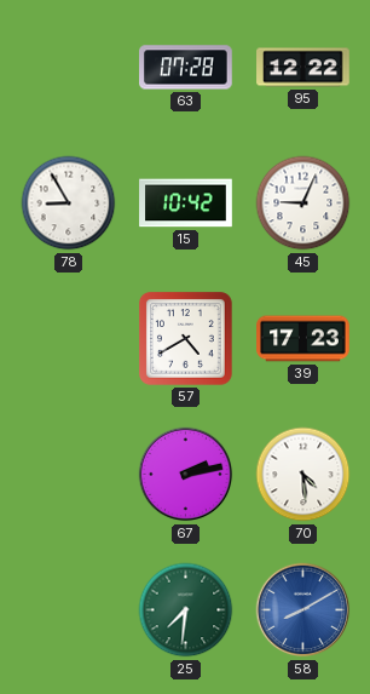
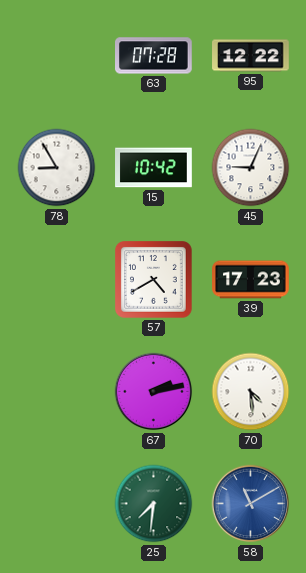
58: 8:10 -> 11:10
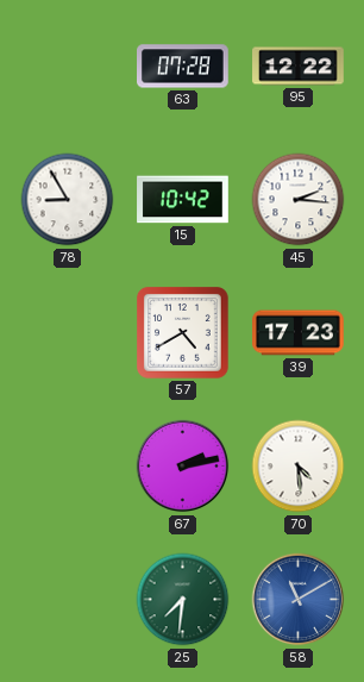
45: 9:04 -> 2:16
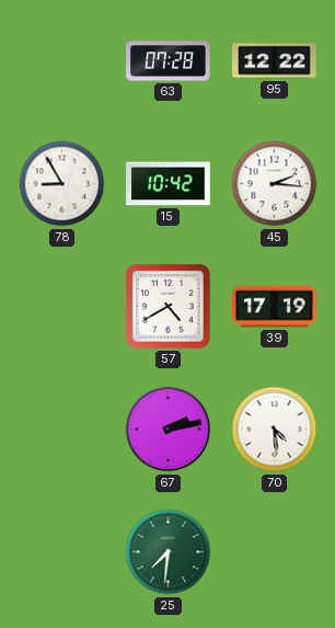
39: 17:23 -> 17:19
58: 11:10 -> none
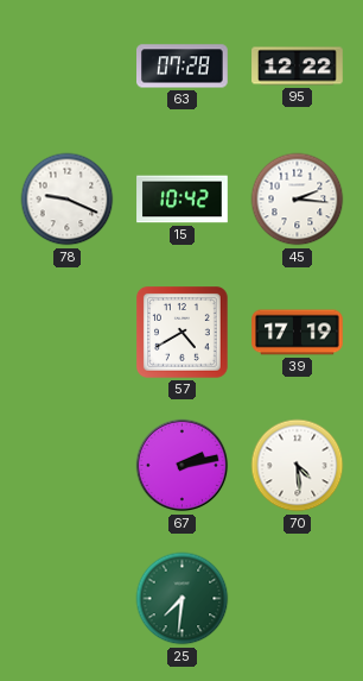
78: 8:55 -> 9:19
